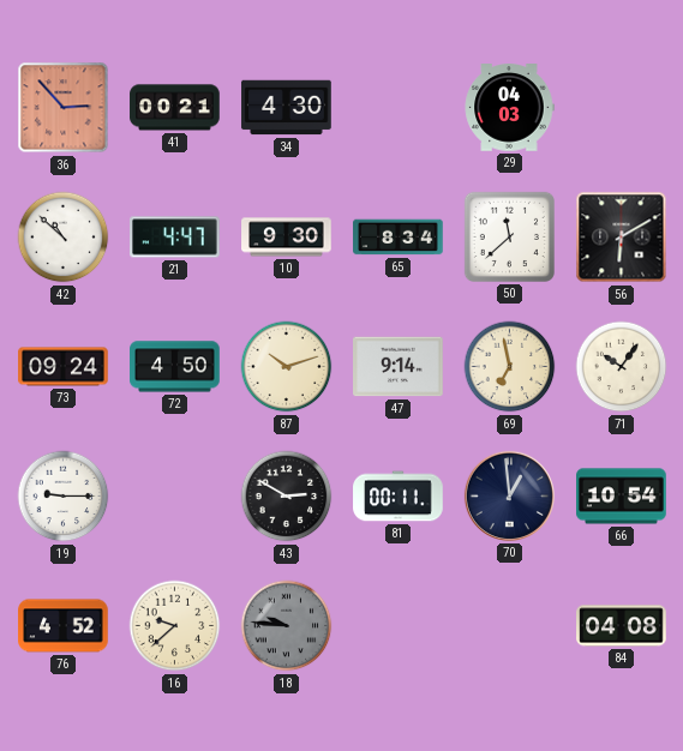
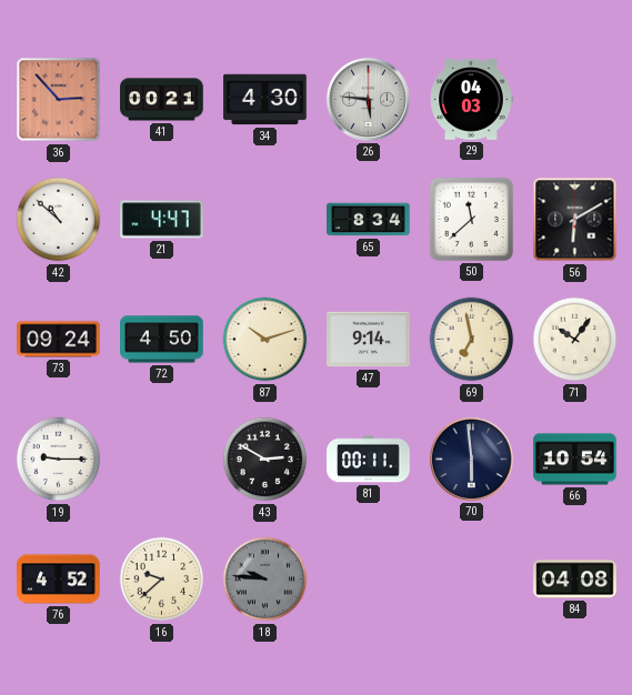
26: none -> 5:46
10: 9:30 -> none
70: 12:59 -> 5:59
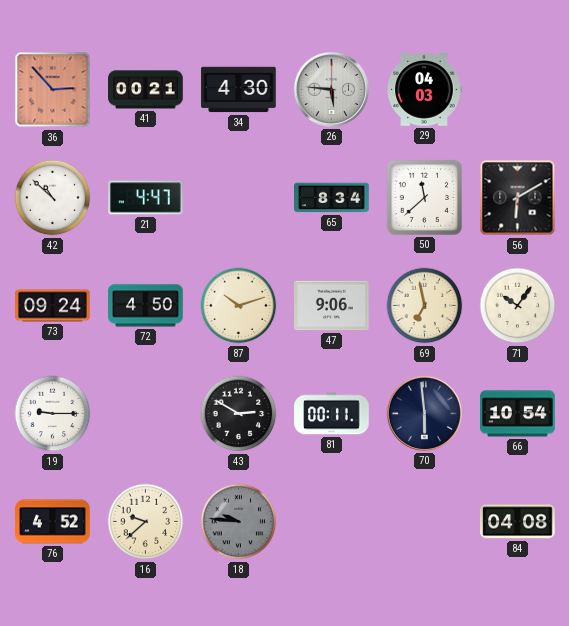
47: 9:14 -> 9:06
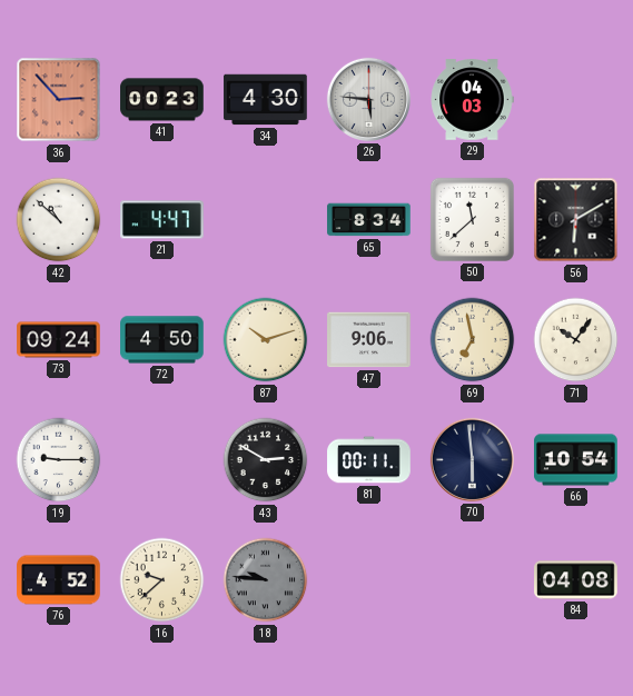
41: 00:21 -> 00:23
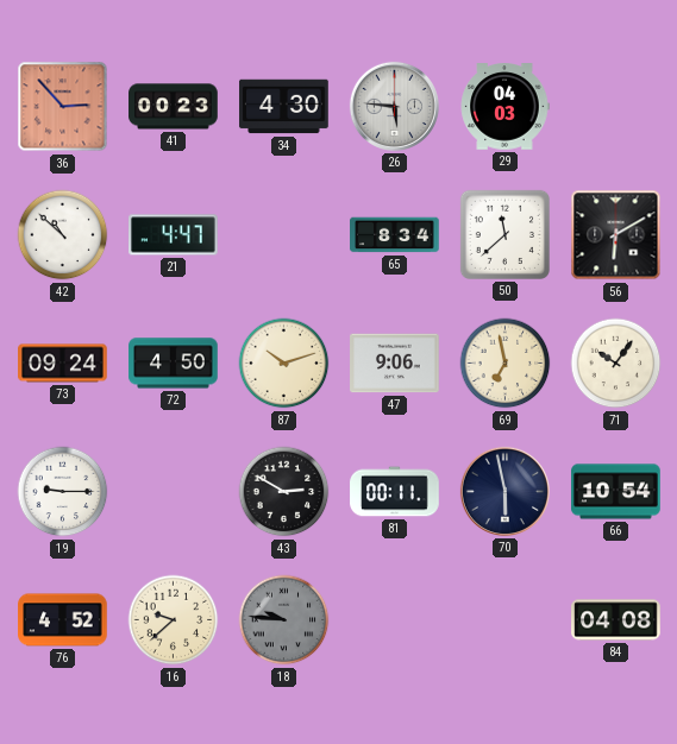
70: 5:59 -> 5:58
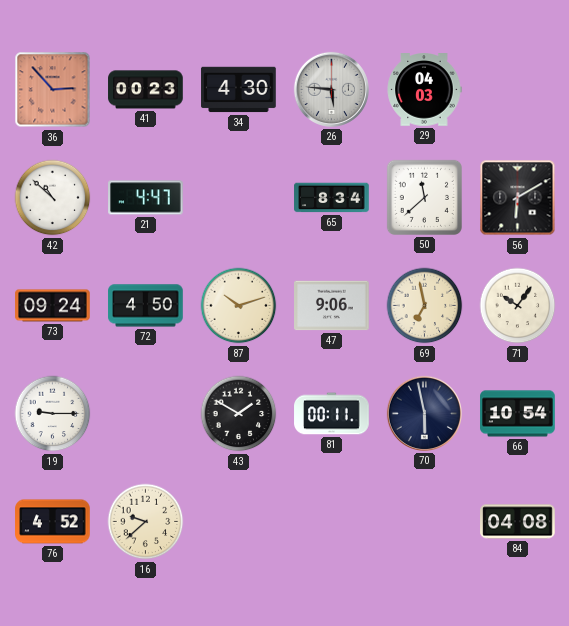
43: 2:50 -> 1:50
18: 9:46 -> none
